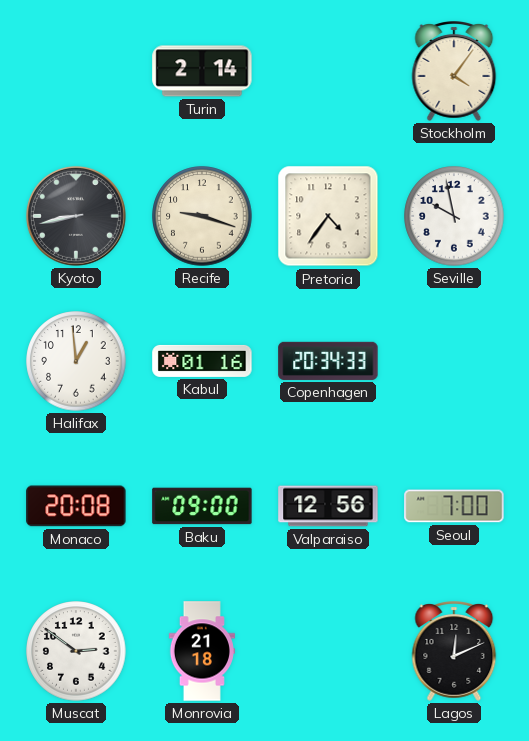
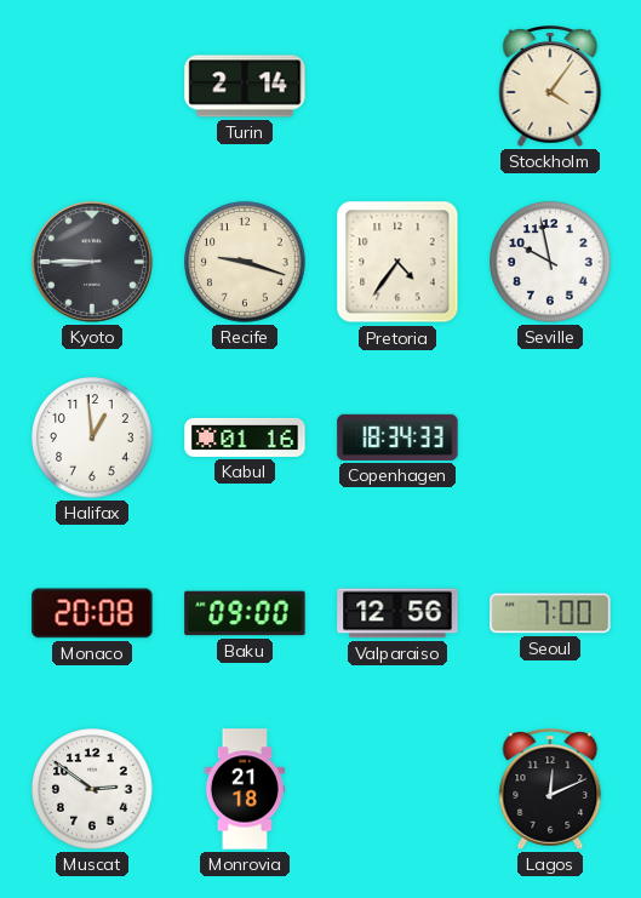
Kyoto: 8:43 -> 8:45
Copenhagen: 20:34 -> 18:34
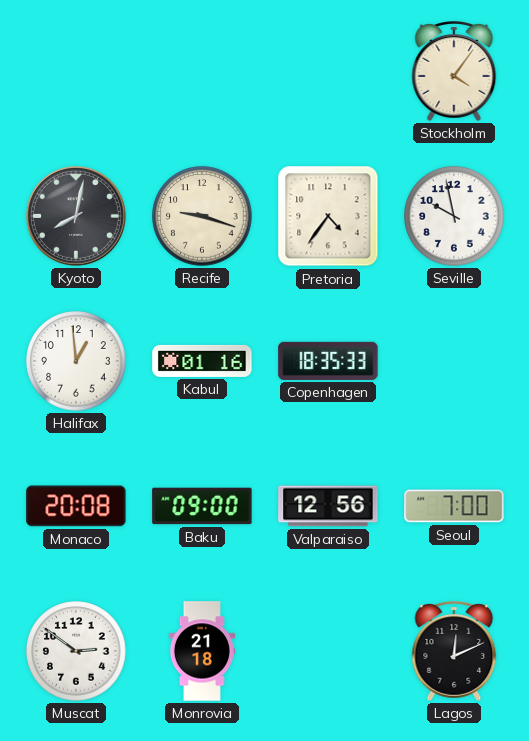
Turin: 2:14 -> none
Kyoto: 8:45 -> 8:02
Copenhagen: 18:34 -> 18:35
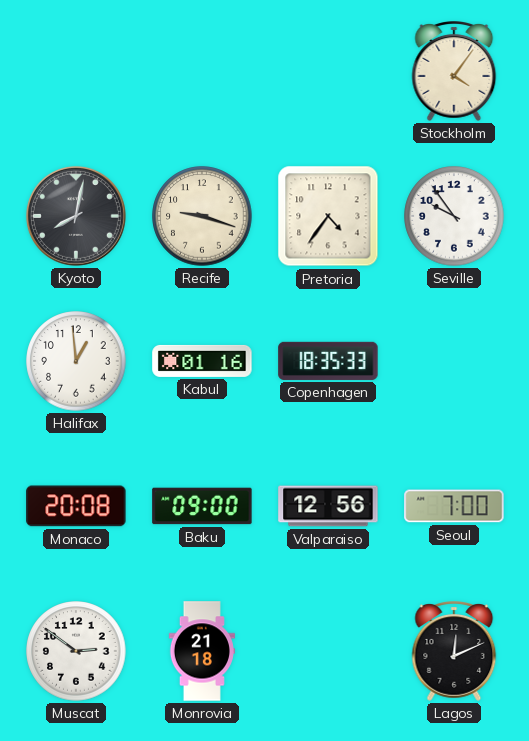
Seville: 9:58 -> 9:54
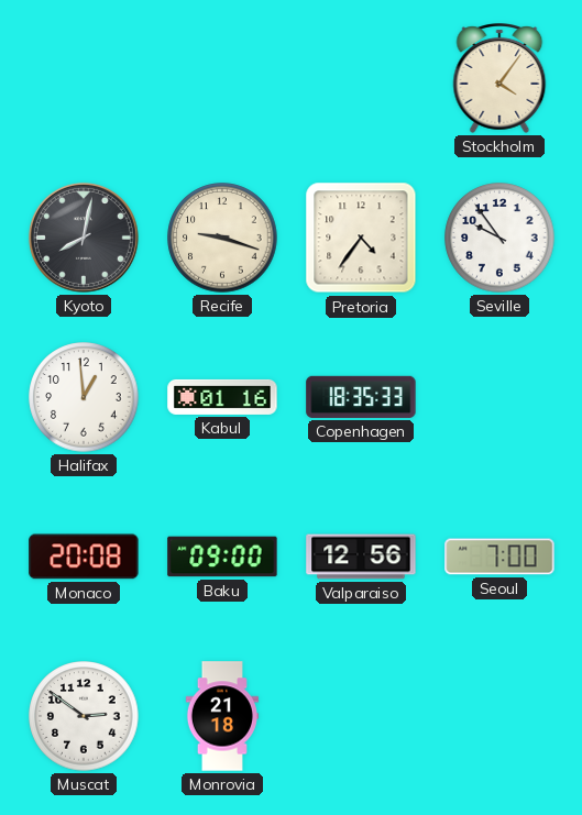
Lagos: 12:11 -> none
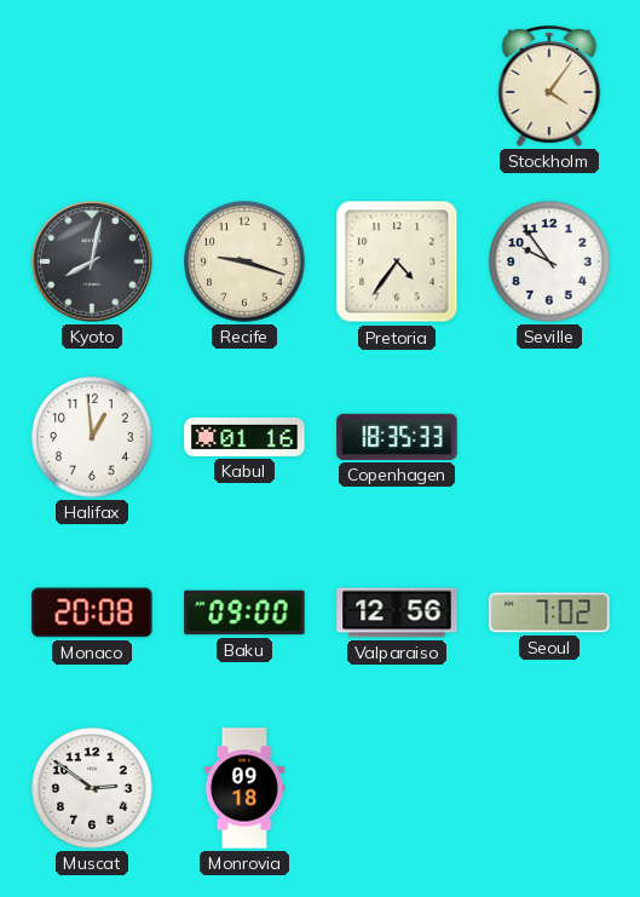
Seoul: 7:00 -> 7:02
Monrovia: 21:18 -> 09:18
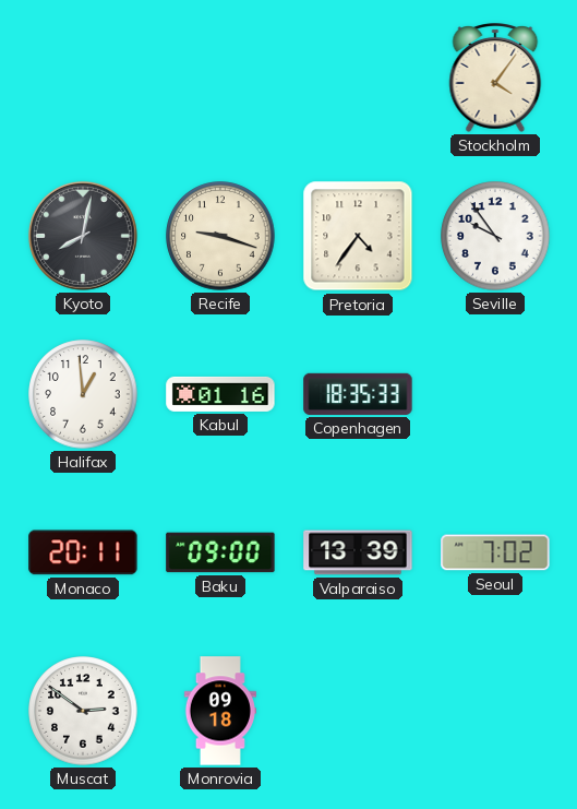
Monaco: 20:08 -> 20:11
Valparaiso: 12:56 -> 13:39
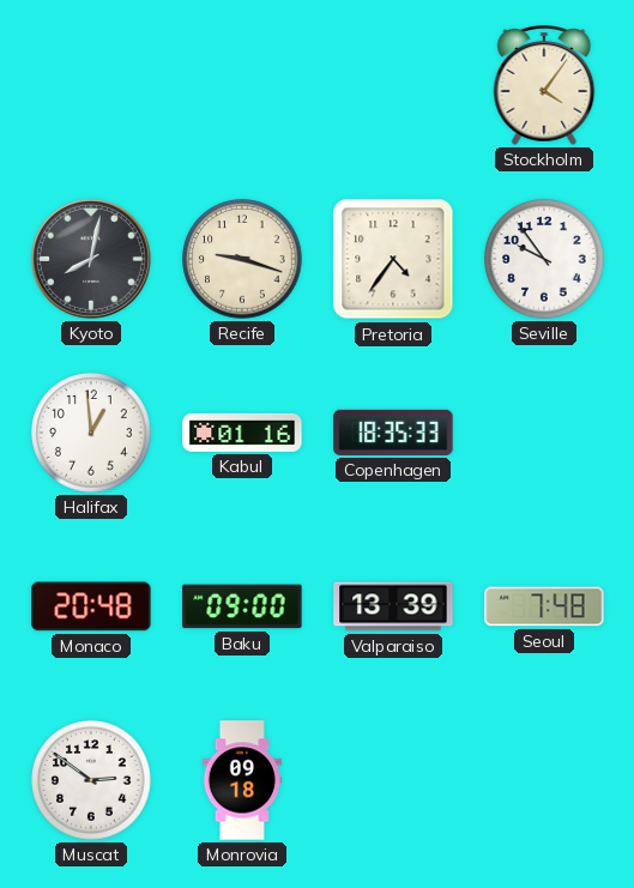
Monaco: 20:11 -> 20:48
Seoul: 7:02 -> 7:48
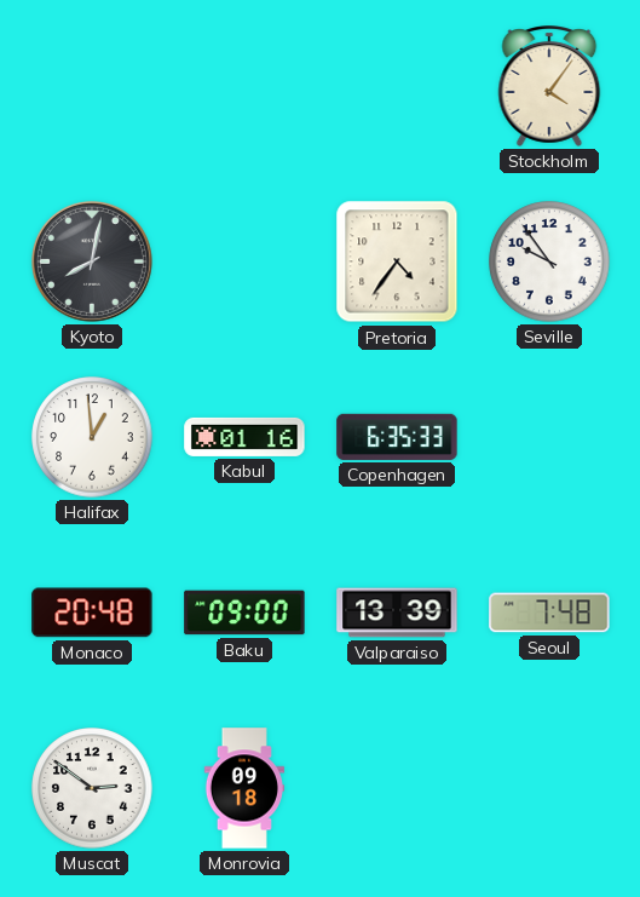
Recife: 9:18 -> none
Copenhagen: 18:35 -> 6:35
